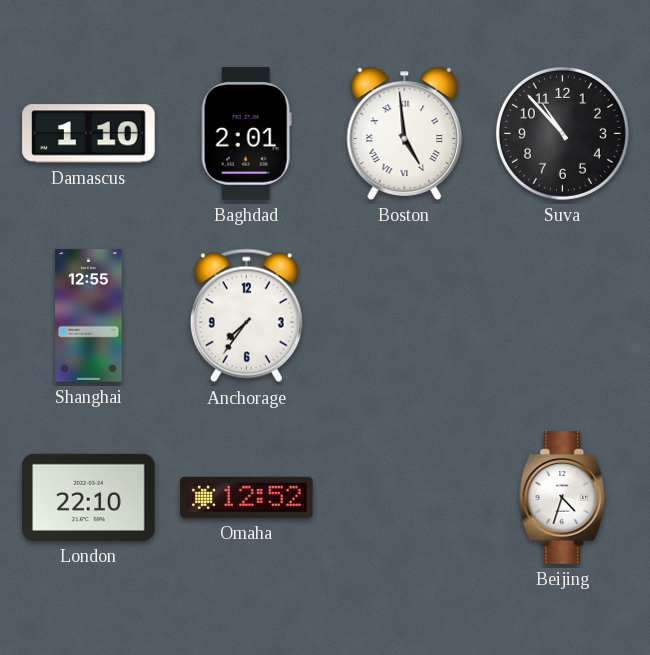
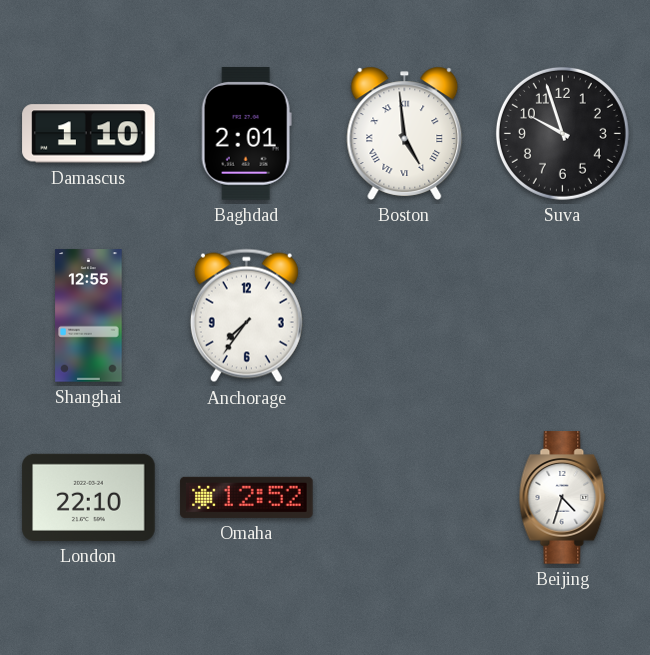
Suva: 10:53 -> 9:57
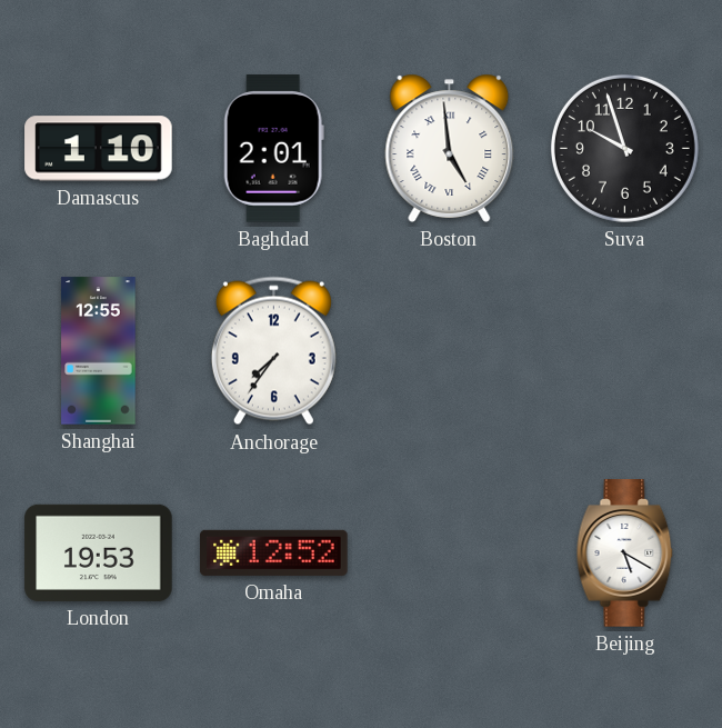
London: 22:10 -> 19:53
Beijing: 4:33 -> 5:20
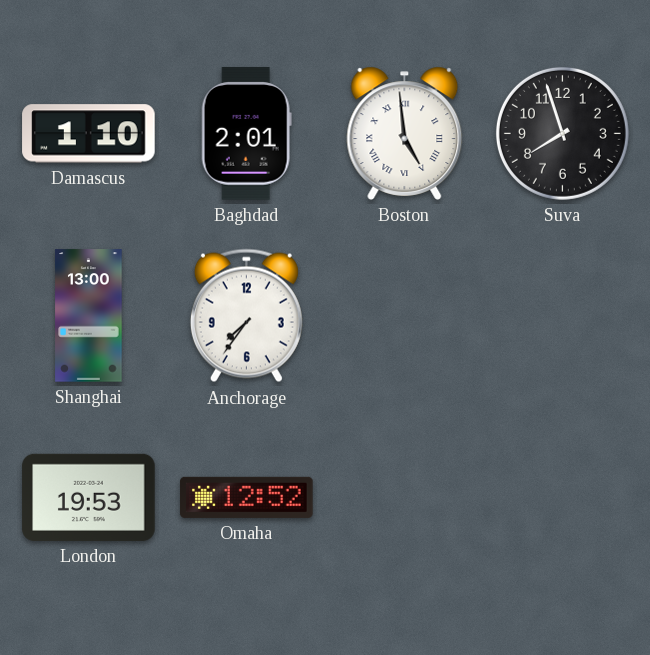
Suva: 9:57 -> 7:57
Shanghai: 12:55 -> 13:00
Beijing: 5:20 -> none
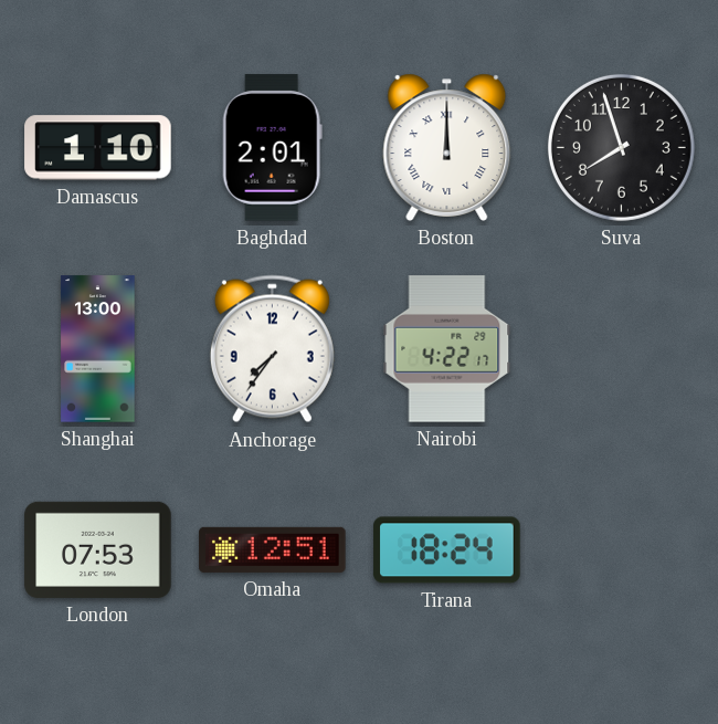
Boston: 4:59 -> 12:00
Nairobi: none -> 4:22
London: 19:53 -> 07:53
Omaha: 12:52 -> 12:51
Tirana: none -> 18:24
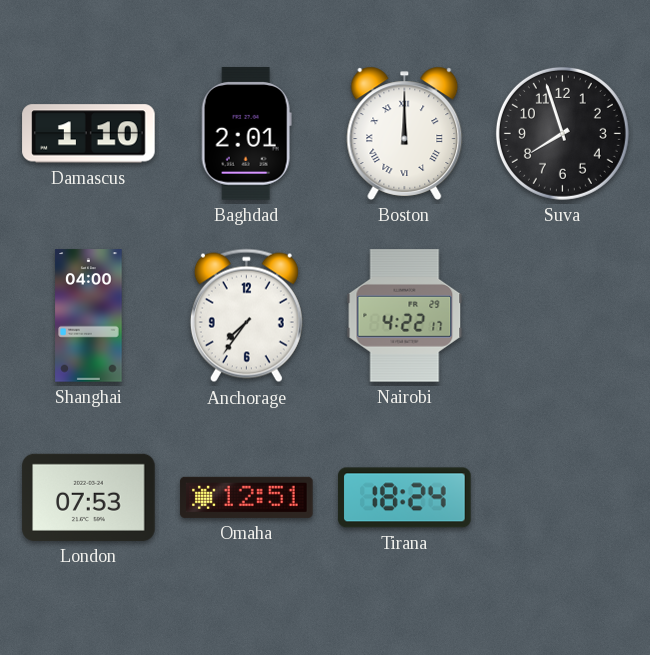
Shanghai: 13:00 -> 04:00
